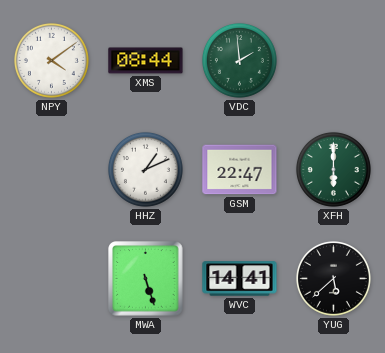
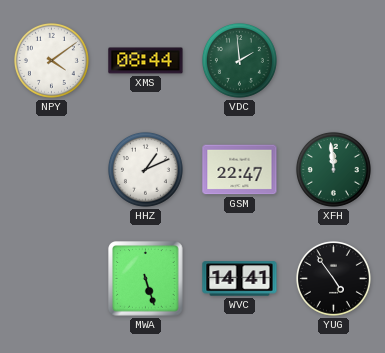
XFH: 6:00 -> 11:59
YUG: 5:38 -> 4:54
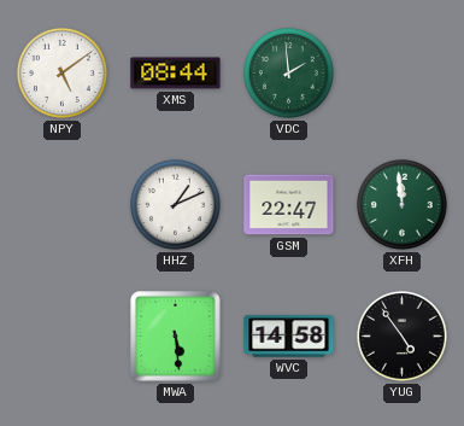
NPY: 4:09 -> 5:09
MWA: 5:27 -> 5:29
WVC: 14:41 -> 14:58
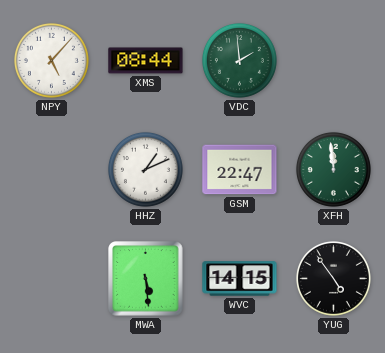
NPY: 5:09 -> 5:07
WVC: 14:58 -> 14:15
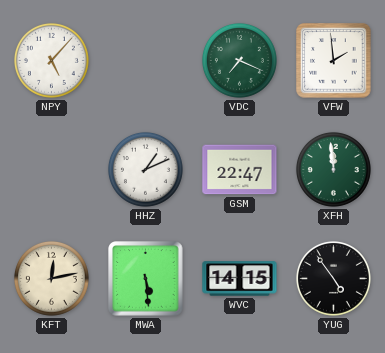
XMS: 08:44 -> none
VDC: 1:59 -> 7:19
VFW: none -> 1:59
KFT: none -> 12:13
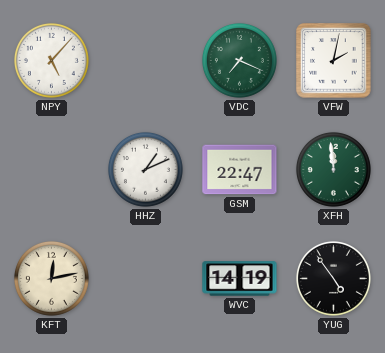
VFW: 1:59 -> 2:02
MWA: 5:29 -> none
WVC: 14:15 -> 14:19
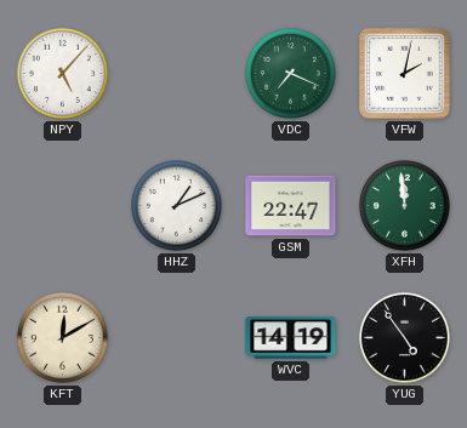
KFT: 12:13 -> 12:10
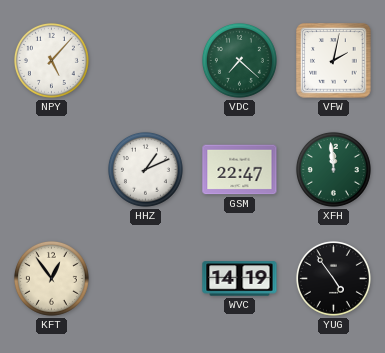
VDC: 7:19 -> 7:22
KFT: 12:10 -> 12:54
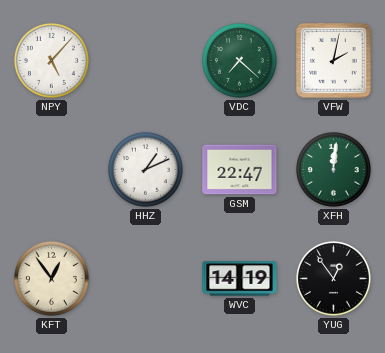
XFH: 11:59 -> 12:01
YUG: 4:54 -> 12:54
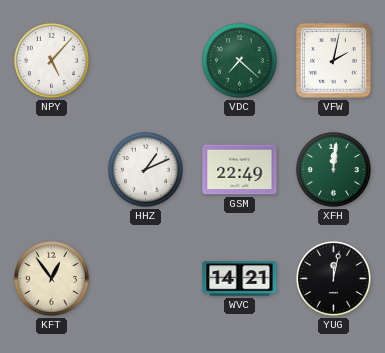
GSM: 22:47 -> 22:49
WVC: 14:19 -> 14:21
YUG: 12:54 -> 12:02
